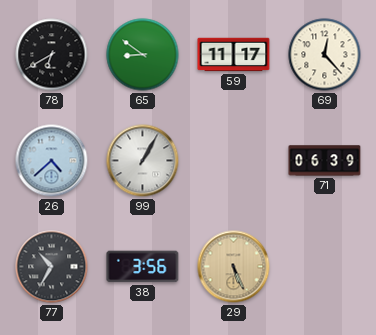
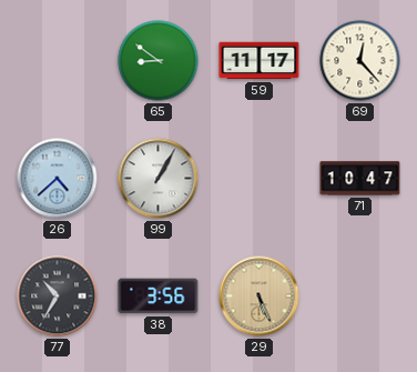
78: 6:40 -> none
71: 06:39 -> 10:47
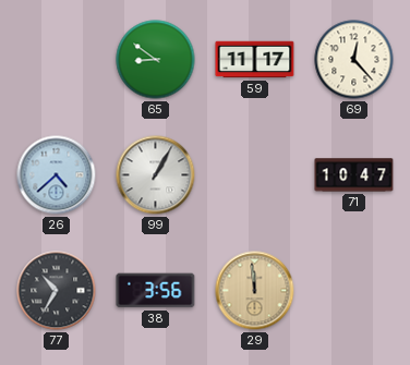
29: 5:26 -> 11:59
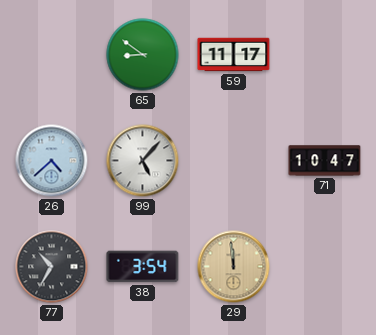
69: 12:23 -> none
99: 1:05 -> 5:07
38: 3:56 -> 3:54
